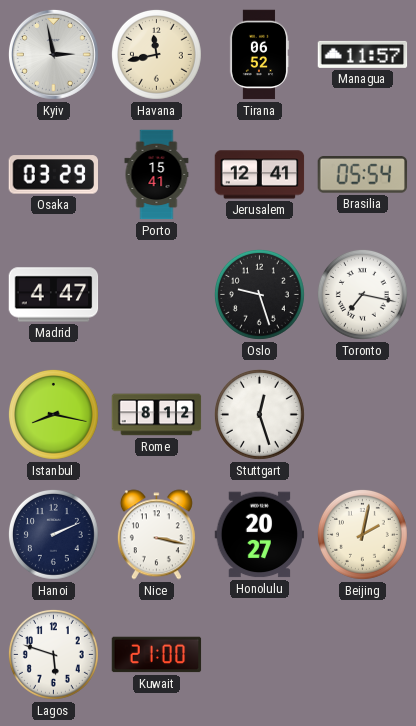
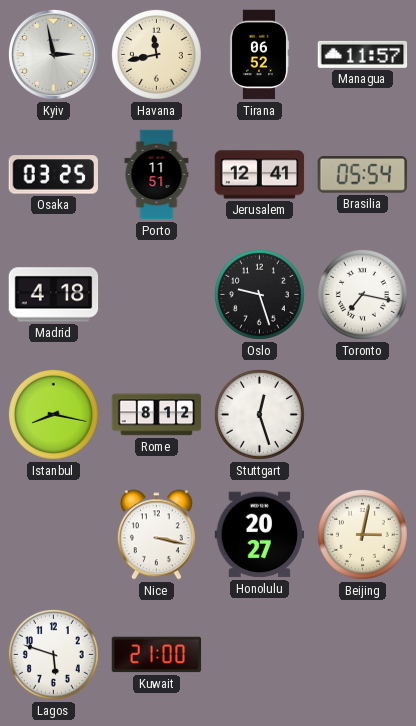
Osaka: 03:29 -> 03:25
Porto: 15:41 -> 11:51
Madrid: 4:47 -> 4:18
Hanoi: 2:11 -> none
Beijing: 2:02 -> 3:02
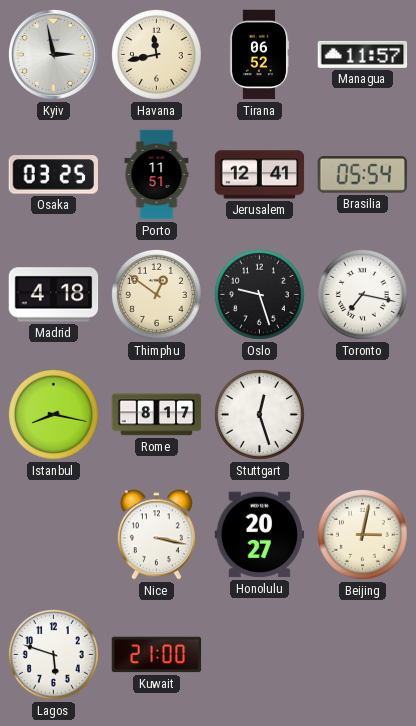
Thimphu: none -> 12:51
Rome: 8:12 -> 8:17
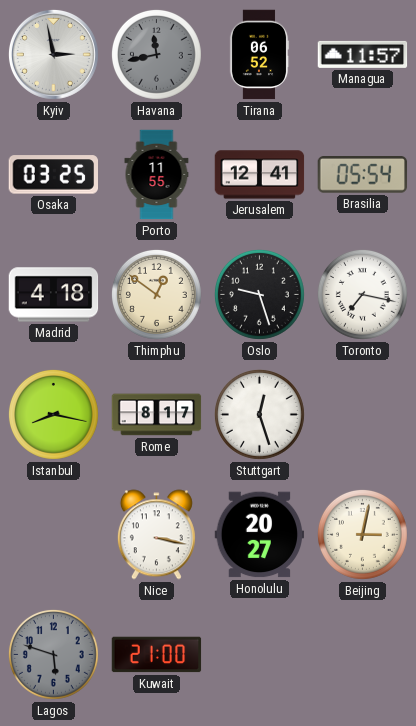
Havana dial: cream -> grey
Porto: 11:51 -> 11:55
Lagos dial: white -> grey
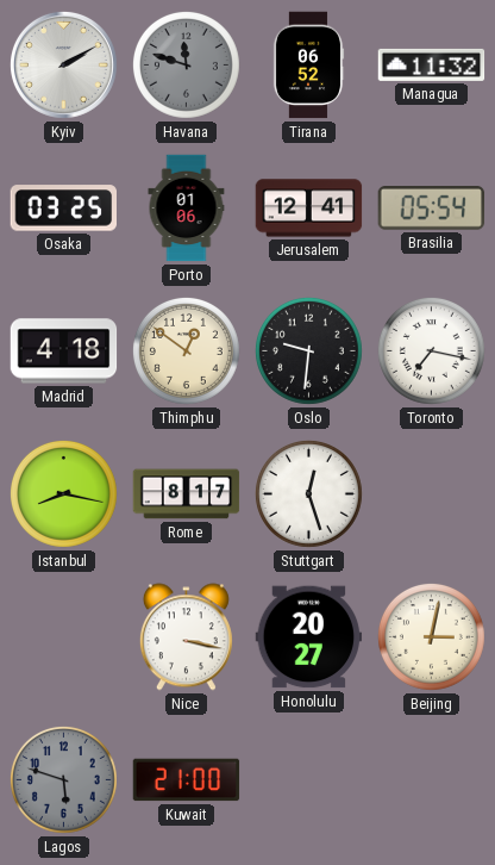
Kyiv: 2:58 -> 2:10
Havana: 11:43 -> 11:48
Managua: 11:57 -> 11:32
Porto: 11:55 -> 01:06
Oslo: 9:27 -> 9:31
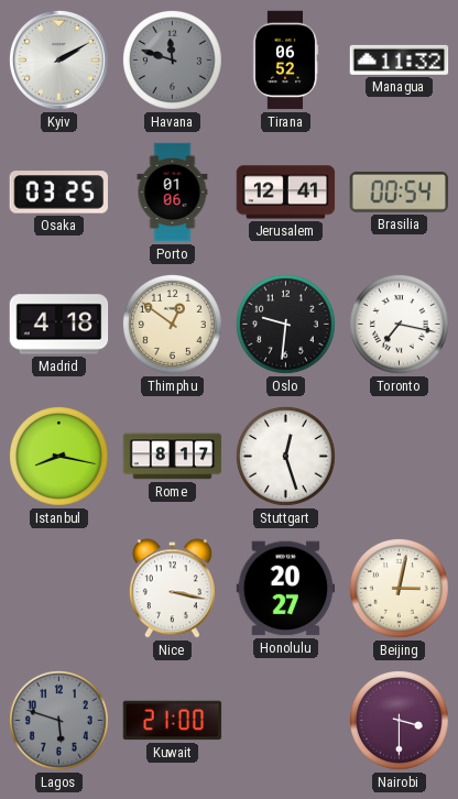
Brasilia: 05:54 -> 00:54
Nairobi: none -> 3:30
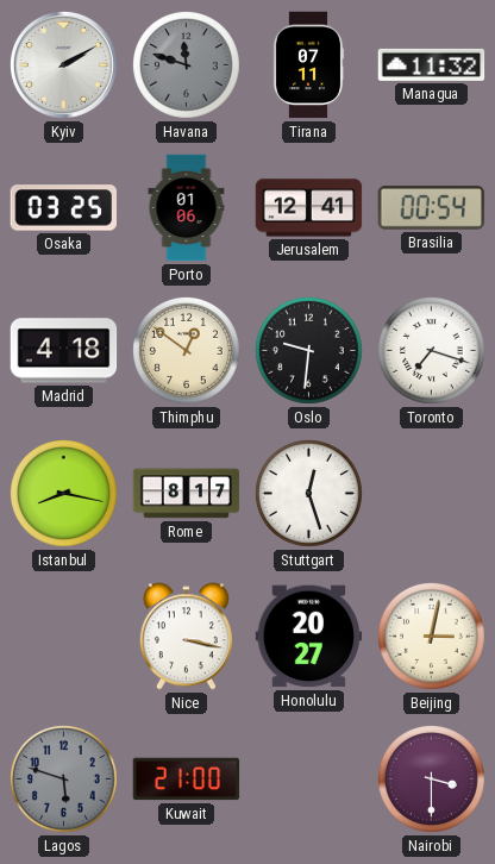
Tirana: 06:52 -> 07:11
Toronto: 7:17 -> 7:18
